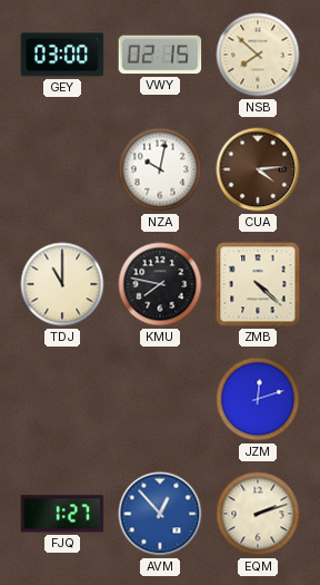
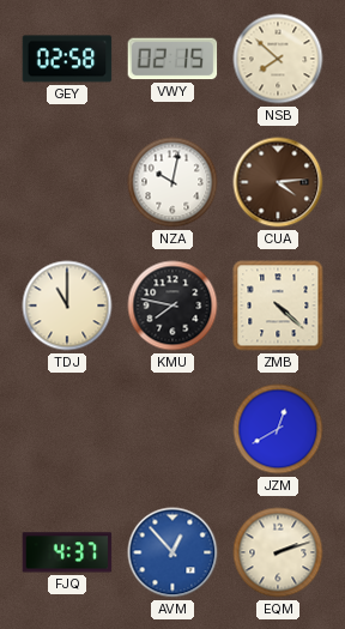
GEY: 03:00 -> 02:58
JZM: 12:12 -> 12:40
FJQ: 1:27 -> 4:37
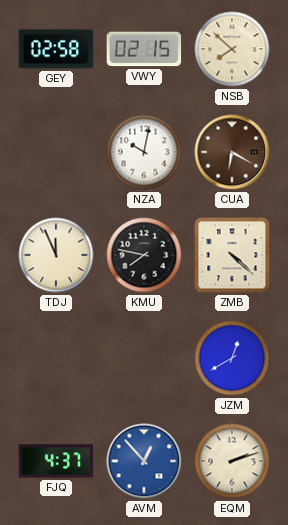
CUA: 4:14 -> 6:20
TDJ: 11:00 -> 11:56
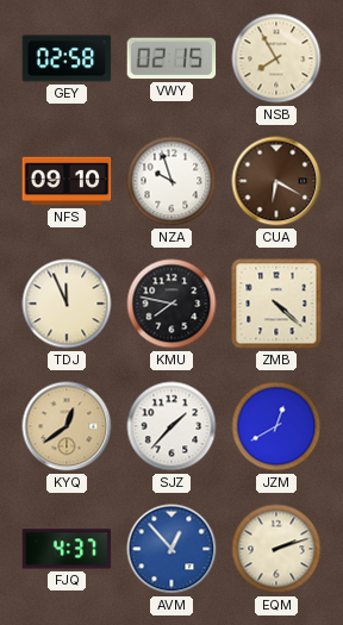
NSB: 7:52 -> 7:55
NFS: none -> 09:10
NZA: 10:02 -> 9:57
KYQ: none -> 12:39
SJZ: none -> 1:37
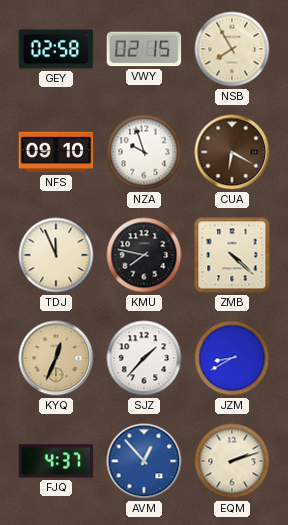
KYQ: 12:39 -> 12:34
JZM: 12:40 -> 8:40
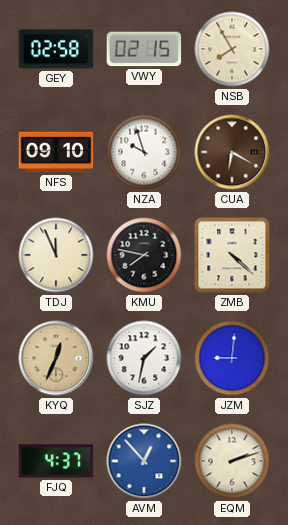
SJZ: 1:37 -> 1:32
JZM: 8:40 -> 9:01
